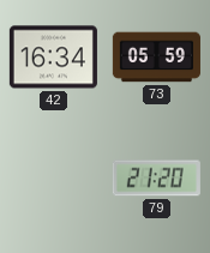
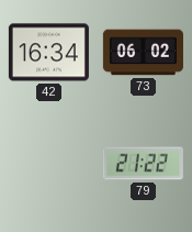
73: 05:59 -> 06:02
79: 21:20 -> 21:22
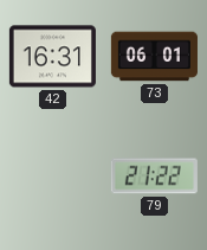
42: 16:34 -> 16:31
73: 06:02 -> 06:01
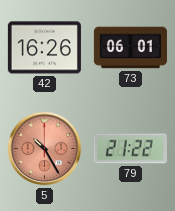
42: 16:31 -> 16:26
5: none -> 10:25
